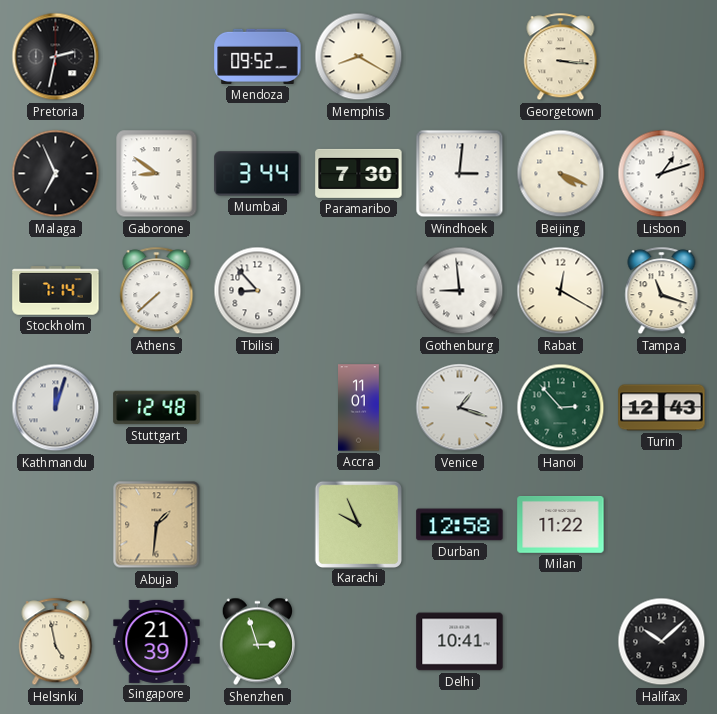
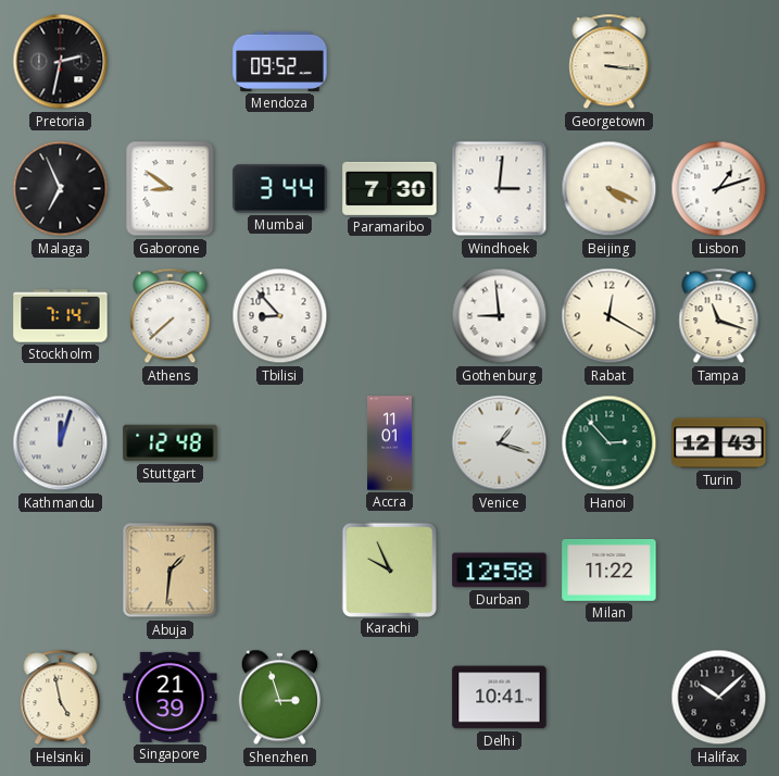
Memphis: 8:20 -> none
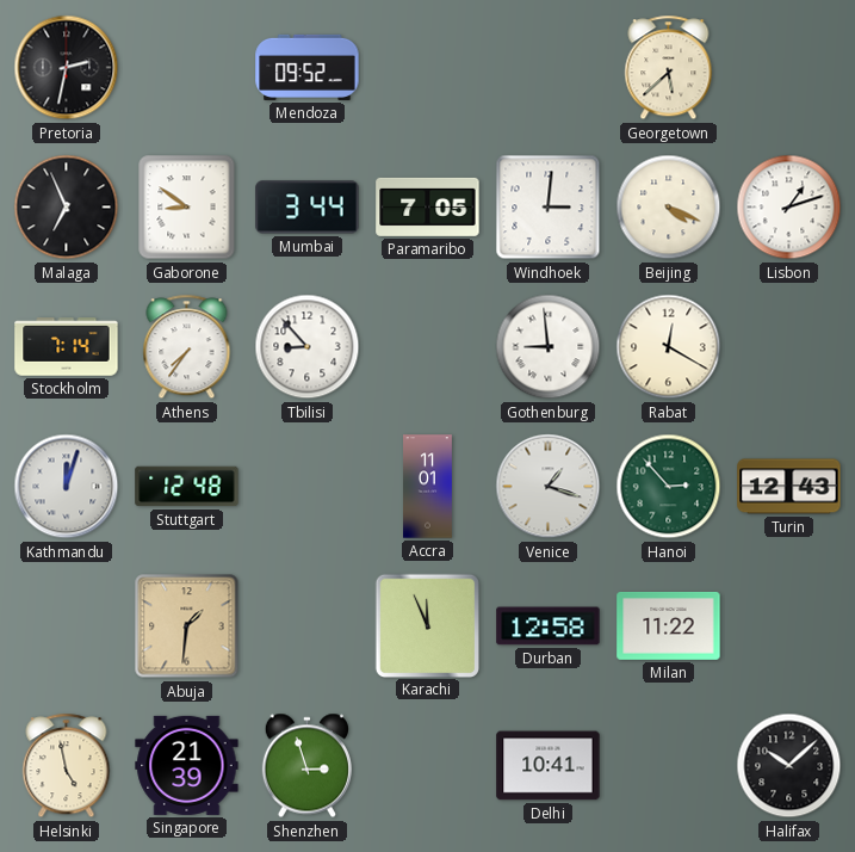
Georgetown: 3:16 -> 5:38
Paramaribo: 7:30 -> 7:05
Athens: 7:38 -> 7:36
Tampa: 11:18 -> none
Karachi: 9:56 -> 11:56
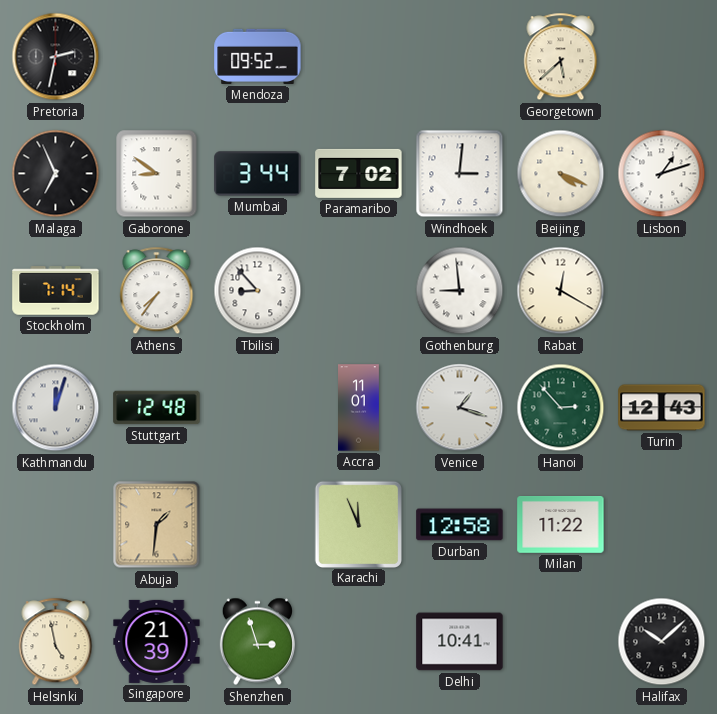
Paramaribo: 7:05 -> 7:02
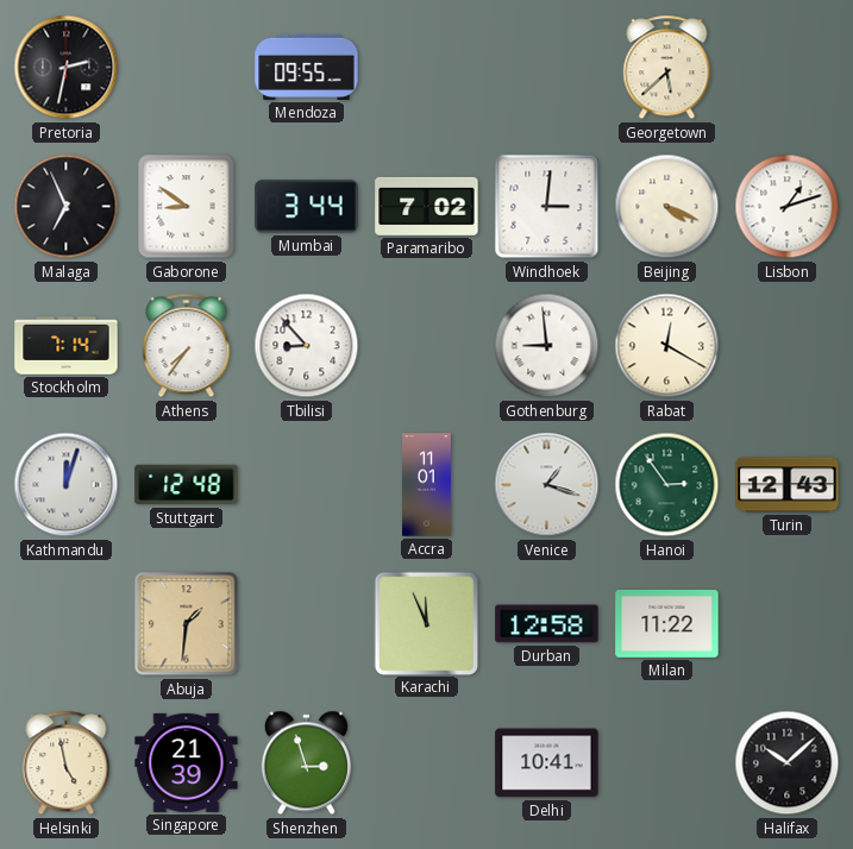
Mendoza: 09:52 -> 09:55
Hanoi: 2:53 -> 2:54
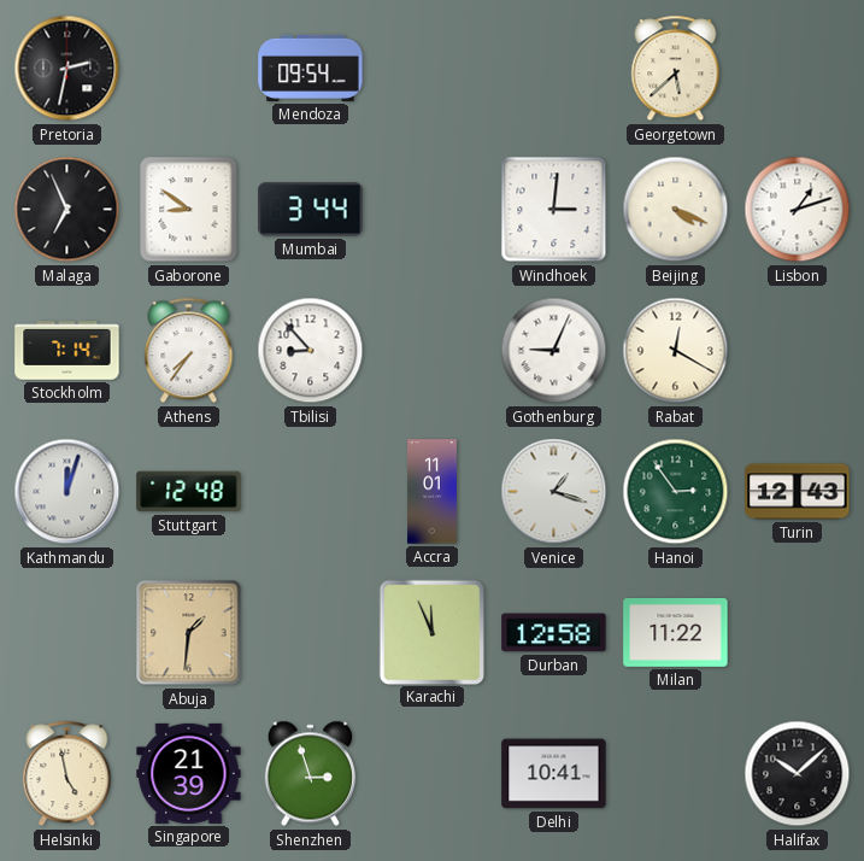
Mendoza: 09:55 -> 09:54
Paramaribo: 7:02 -> none
Gothenburg: 8:59 -> 9:04
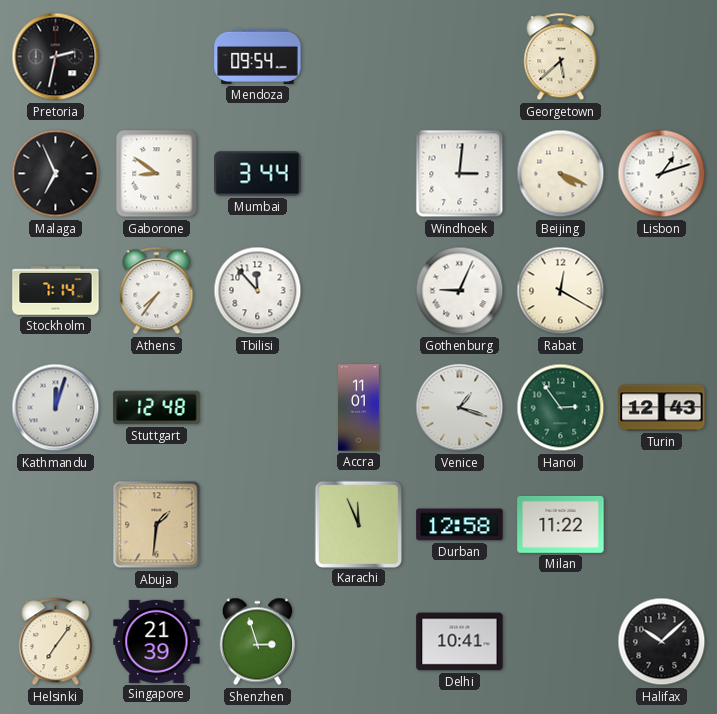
Tbilisi: 8:53 -> 11:53
Helsinki: 4:58 -> 7:06
